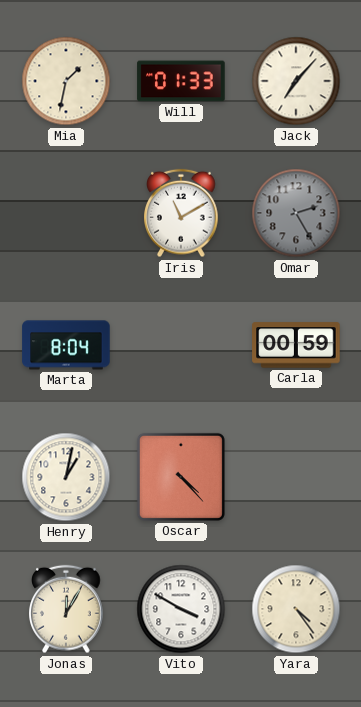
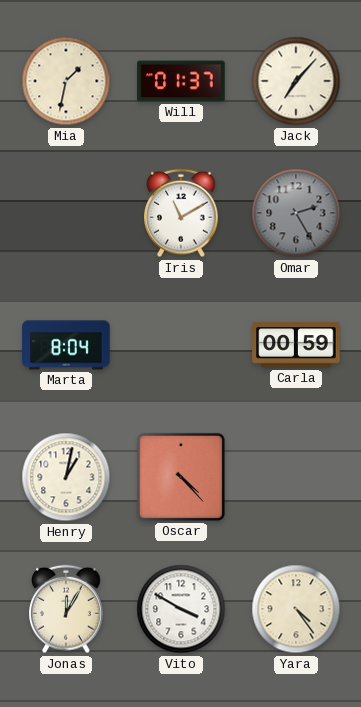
Will: 01:33 -> 01:37
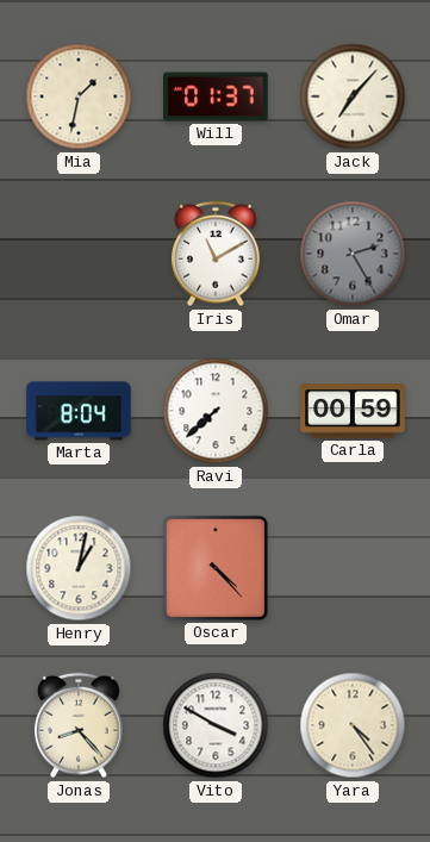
Ravi: none -> 7:38
Jonas: 12:05 -> 8:23
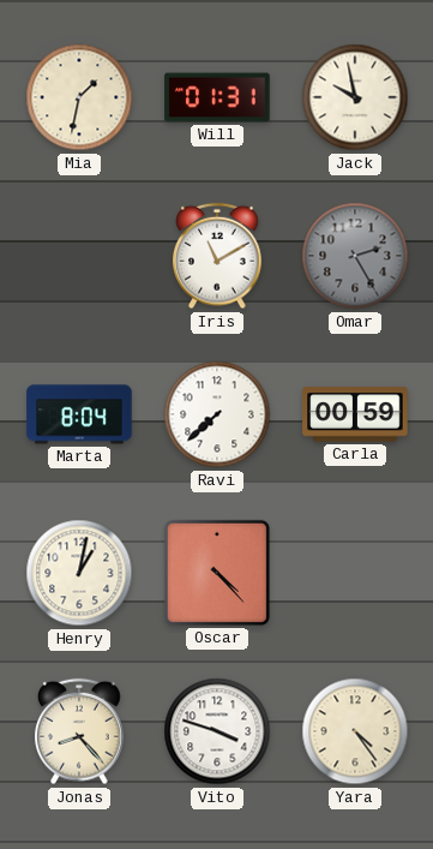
Will: 01:37 -> 01:31
Jack: 7:07 -> 9:58
Vito: 3:50 -> 3:48
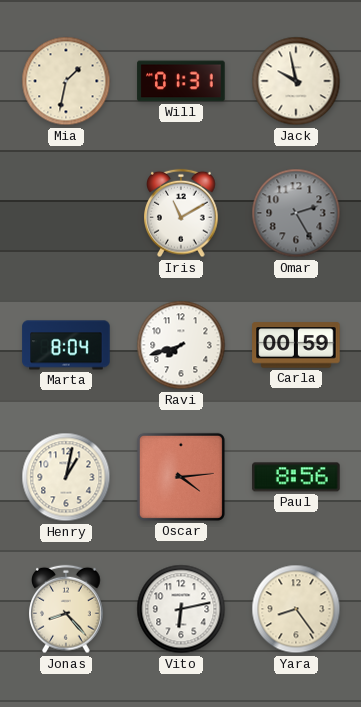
Ravi: 7:38 -> 7:42
Oscar: 4:23 -> 4:14
Paul: none -> 8:56
Vito: 3:48 -> 6:13
Yara: 4:24 -> 8:24
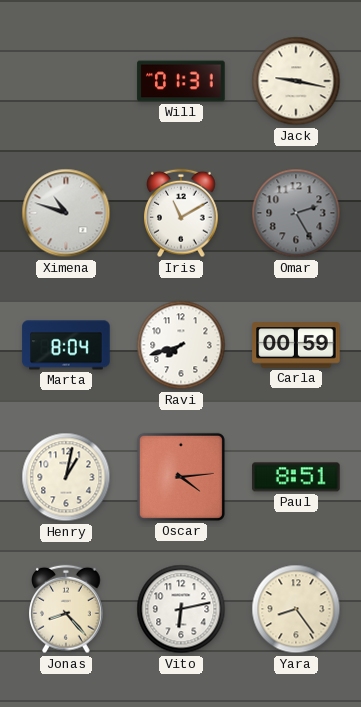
Mia: 1:32 -> none
Jack: 9:58 -> 9:17
Ximena: none -> 10:48
Paul: 8:56 -> 8:51
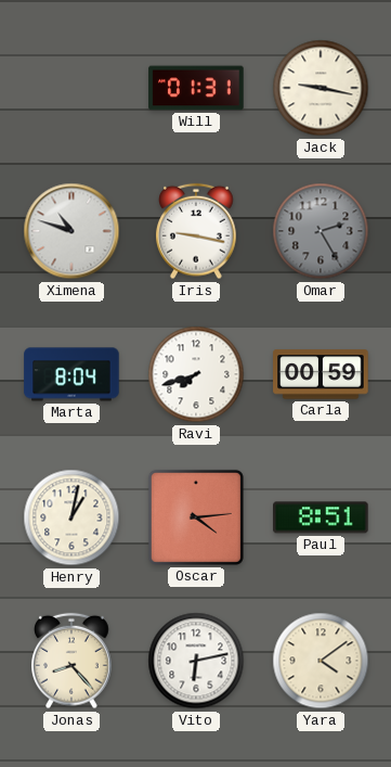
Iris: 11:10 -> 9:17
Yara: 8:24 -> 4:09
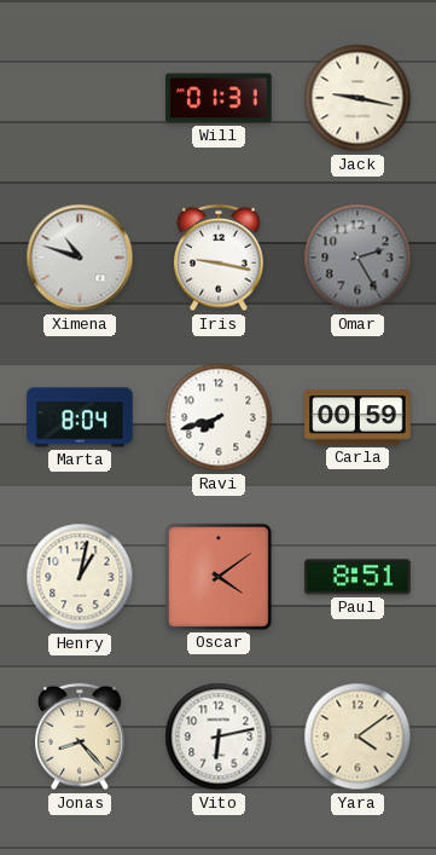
Oscar: 4:14 -> 4:09
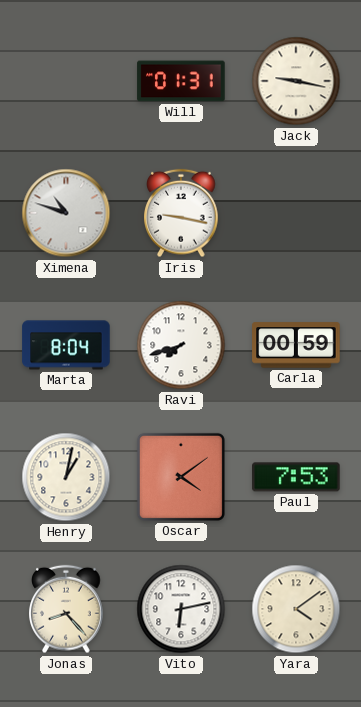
Omar: 2:25 -> none
Paul: 8:51 -> 7:53
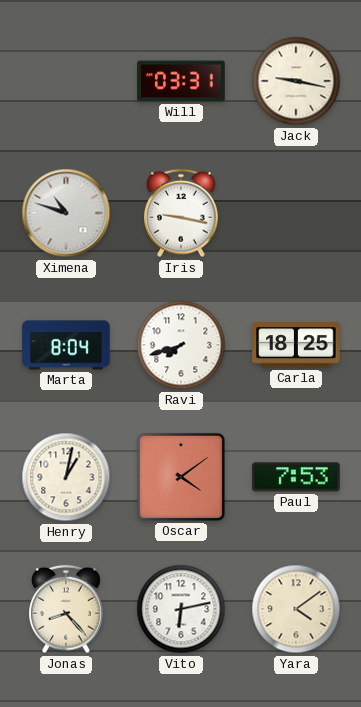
Will: 01:31 -> 03:31
Carla: 00:59 -> 18:25
